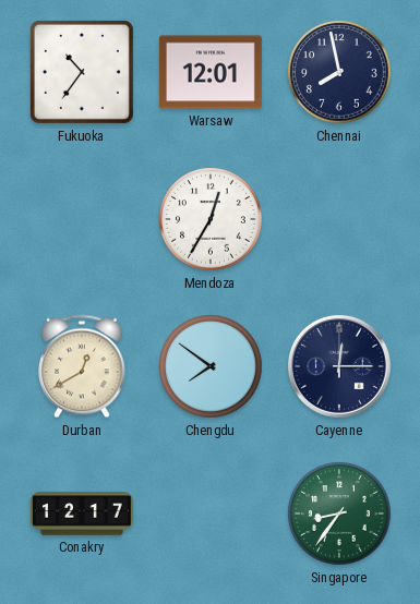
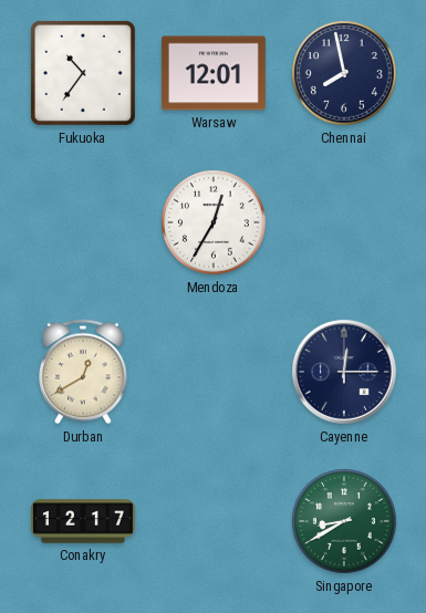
Chengdu: 7:51 -> none
Singapore: 8:36 -> 8:40
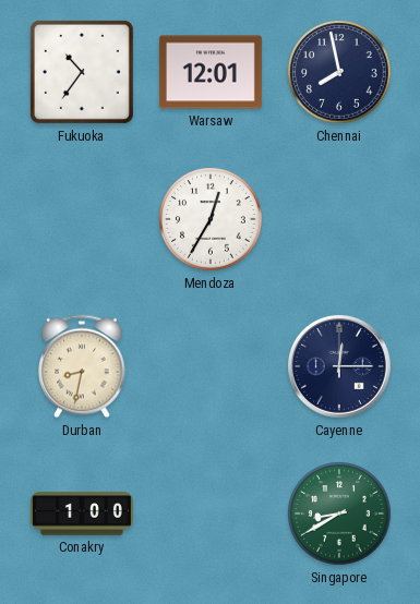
Durban: 12:40 -> 8:32
Conakry: 12:17 -> 1:00
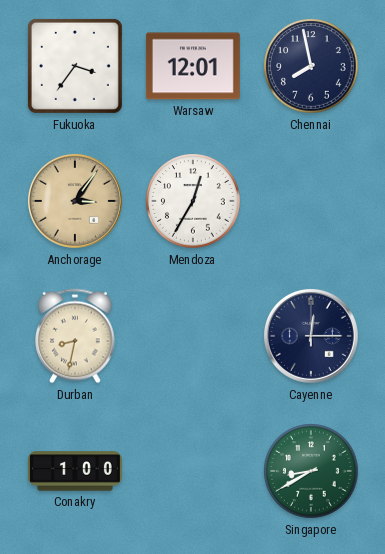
Fukuoka: 10:36 -> 3:36
Anchorage: none -> 3:06
